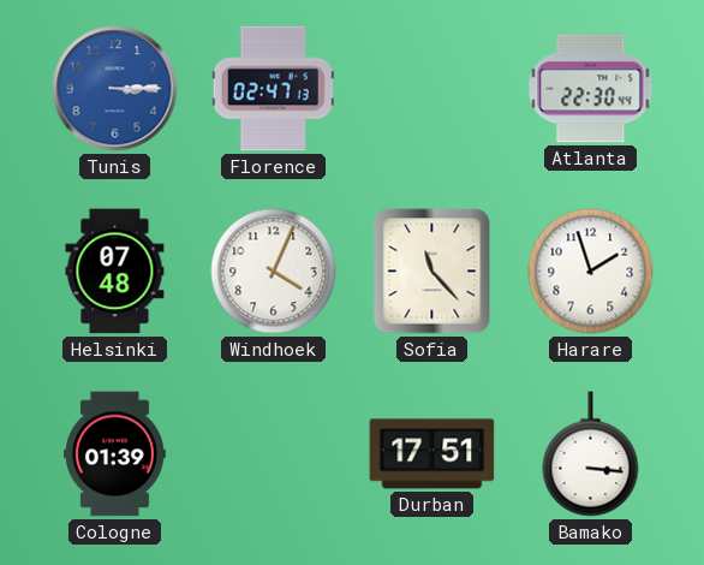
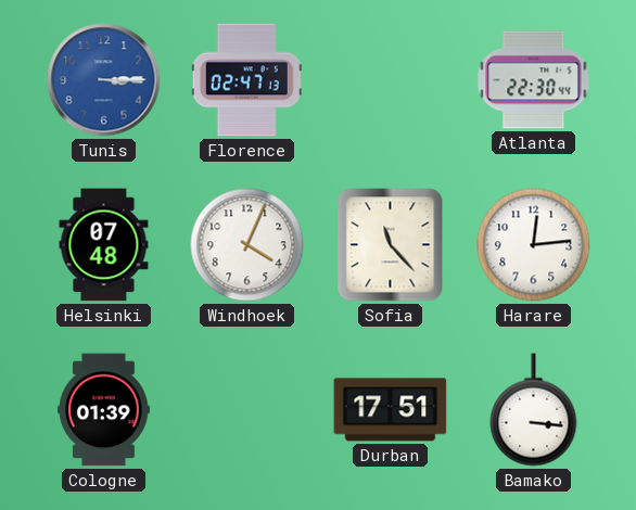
Harare: 1:57 -> 12:14
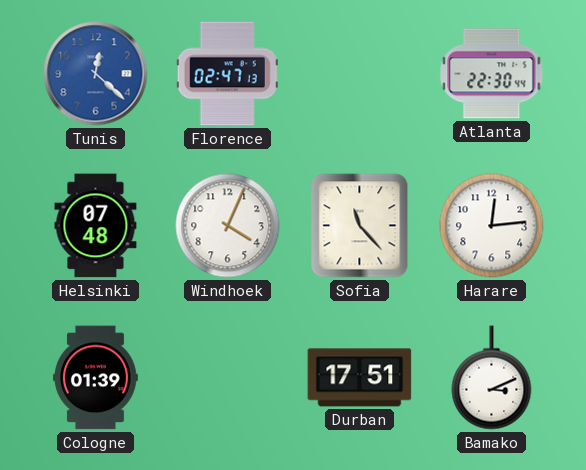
Tunis: 3:15 -> 12:22
Bamako: 3:16 -> 3:11
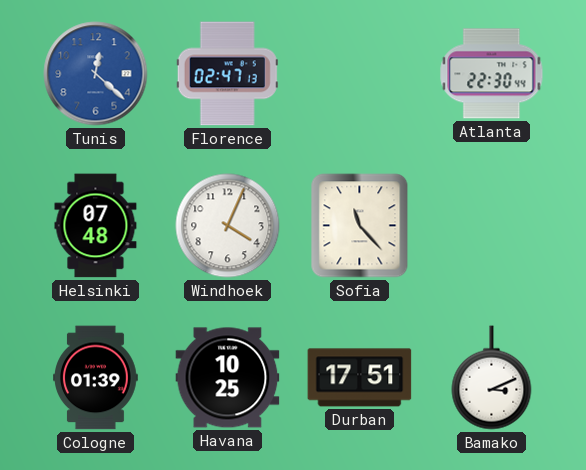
Harare: 12:14 -> none
Havana: none -> 10:25
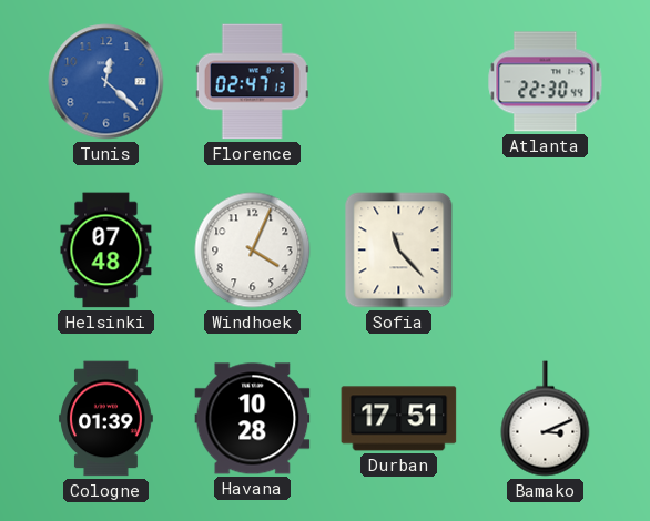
Havana: 10:25 -> 10:28
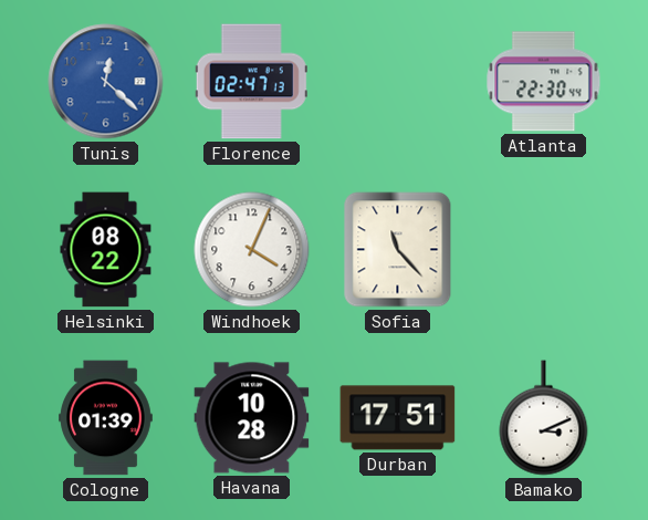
Helsinki: 07:48 -> 08:22
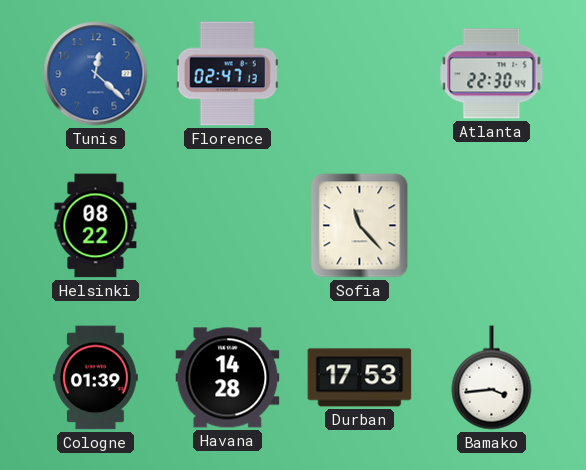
Windhoek: 4:04 -> none
Havana: 10:28 -> 14:28
Durban: 17:51 -> 17:53
Bamako: 3:11 -> 3:44
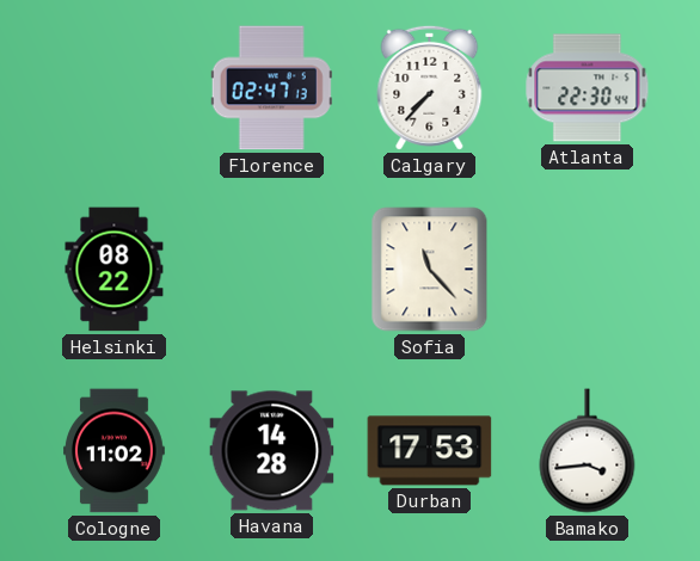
Tunis: 12:22 -> none
Calgary: none -> 7:37
Cologne: 01:39 -> 11:02
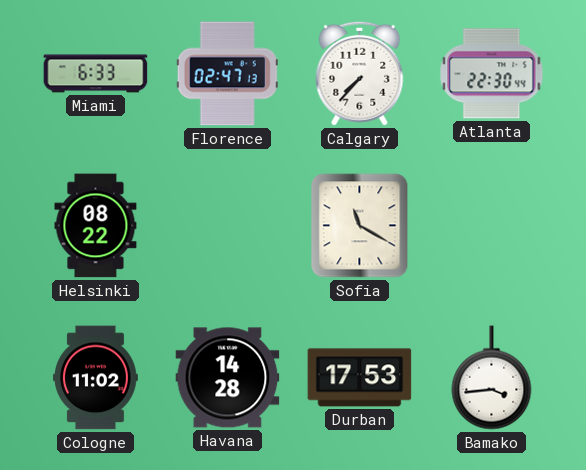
Miami: none -> 6:33
Sofia: 11:23 -> 11:20
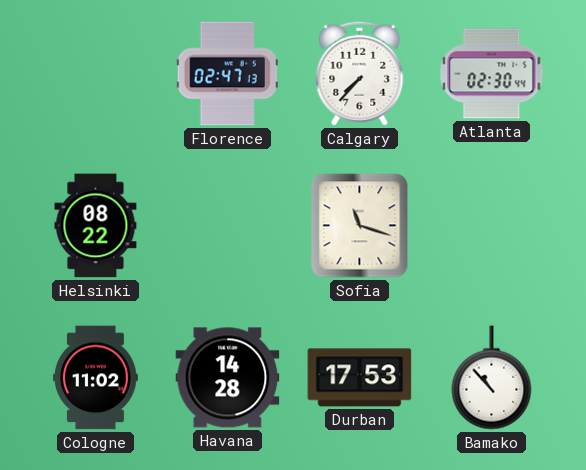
Miami: 6:33 -> none
Atlanta: 22:30 -> 02:30
Sofia: 11:20 -> 11:18
Bamako: 3:44 -> 10:53
